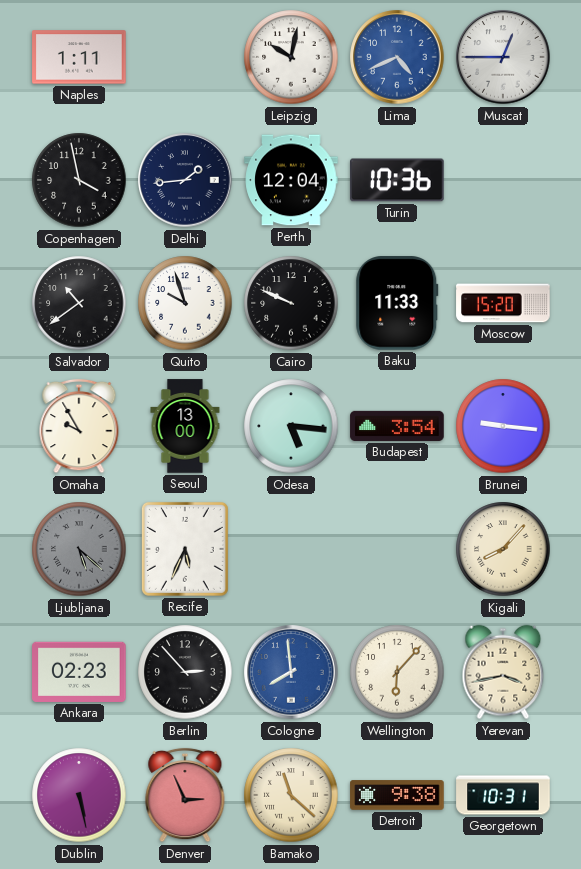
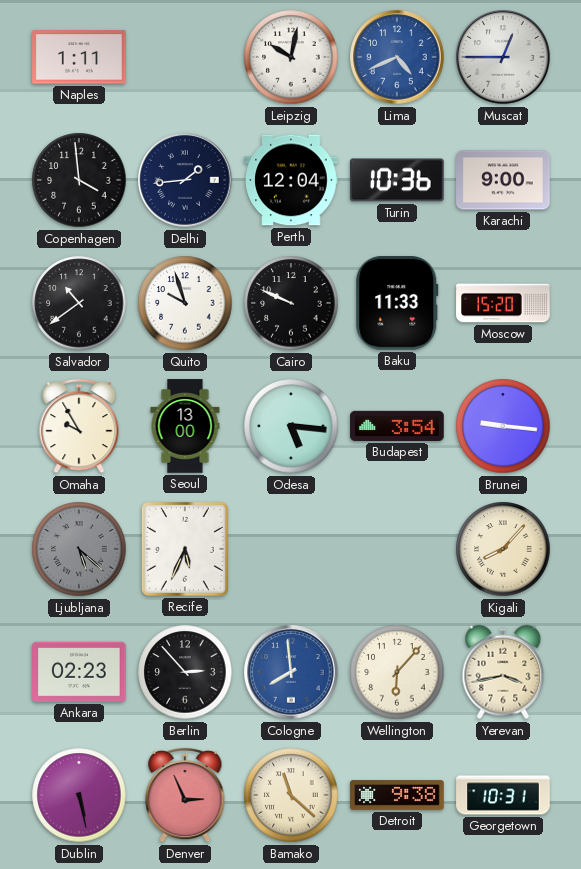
Copenhagen: 3:58 -> 3:59
Karachi: none -> 9:00
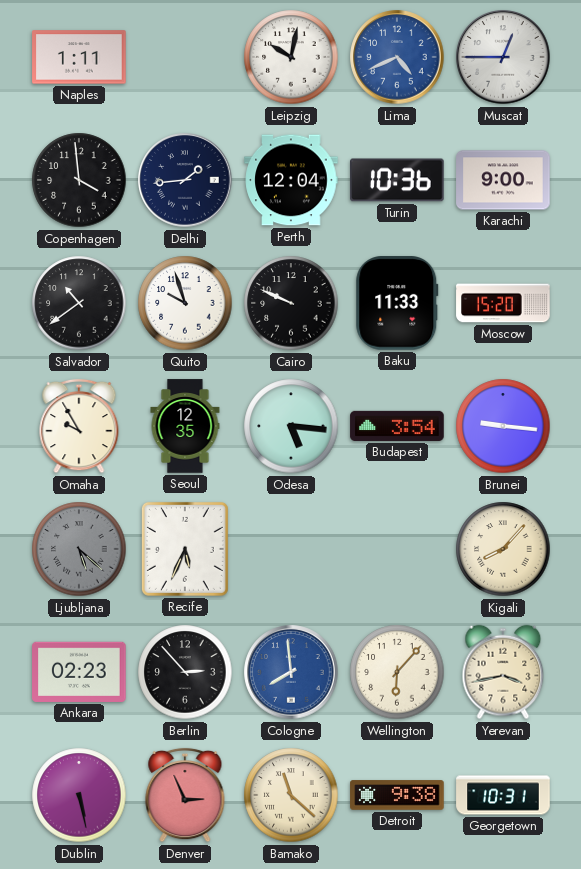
Seoul: 13:00 -> 12:35
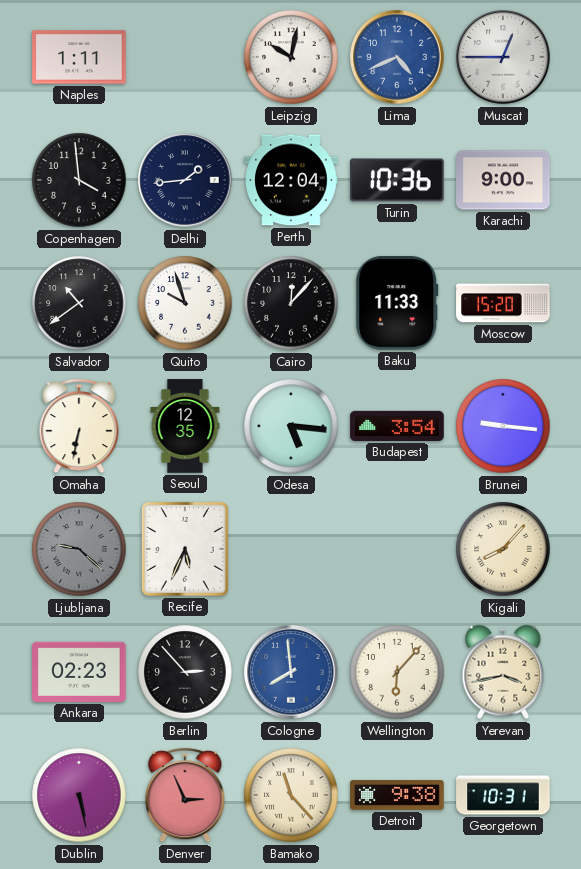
Cairo: 9:49 -> 12:07
Omaha: 9:55 -> 6:32
Ljubljana: 5:22 -> 9:22
Bamako: 11:22 -> 11:23
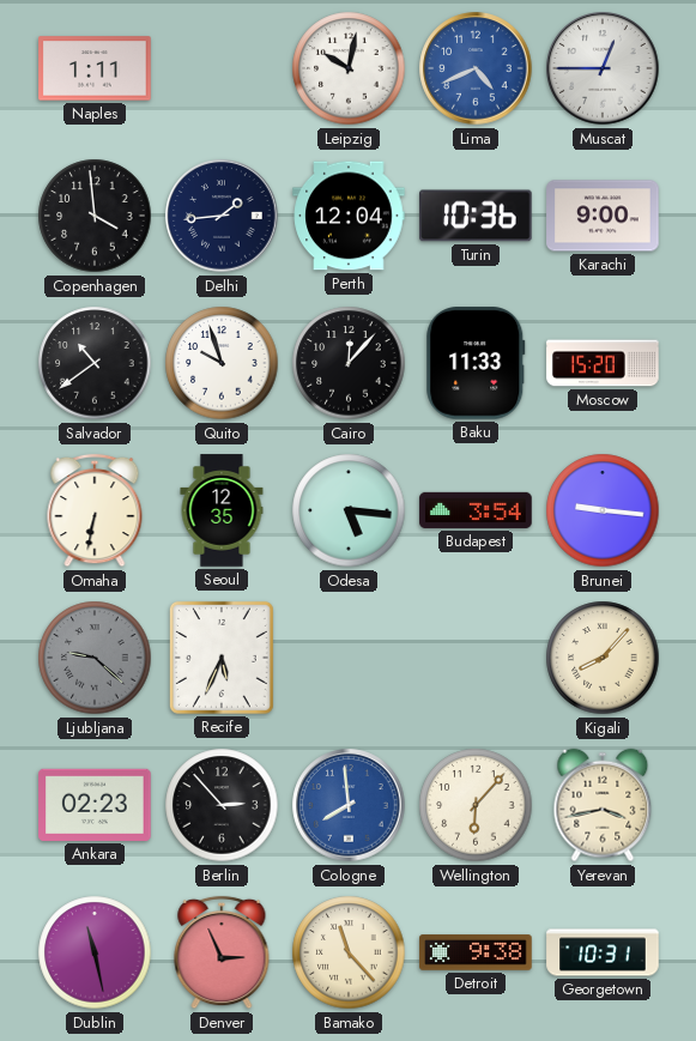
Dublin: 5:28 -> 11:28
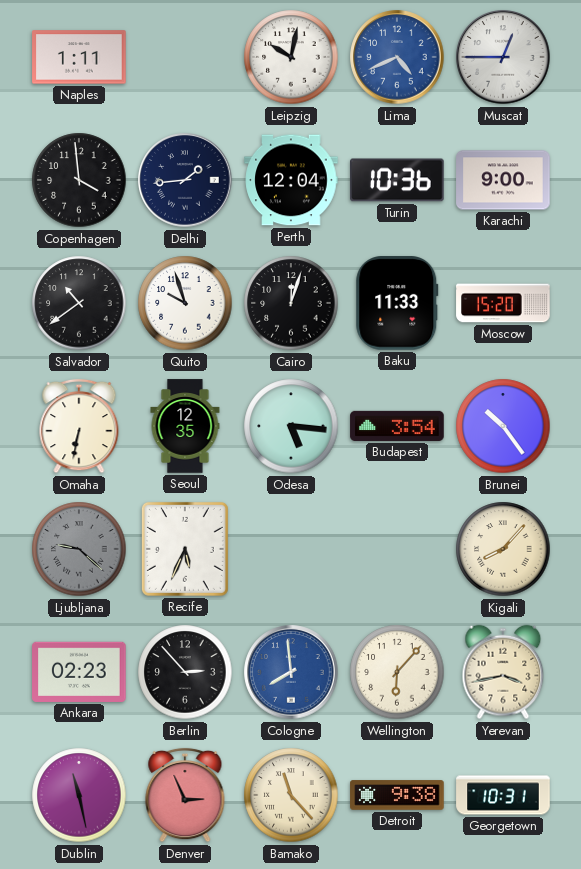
Cairo: 12:07 -> 12:03
Brunei: 9:16 -> 10:24
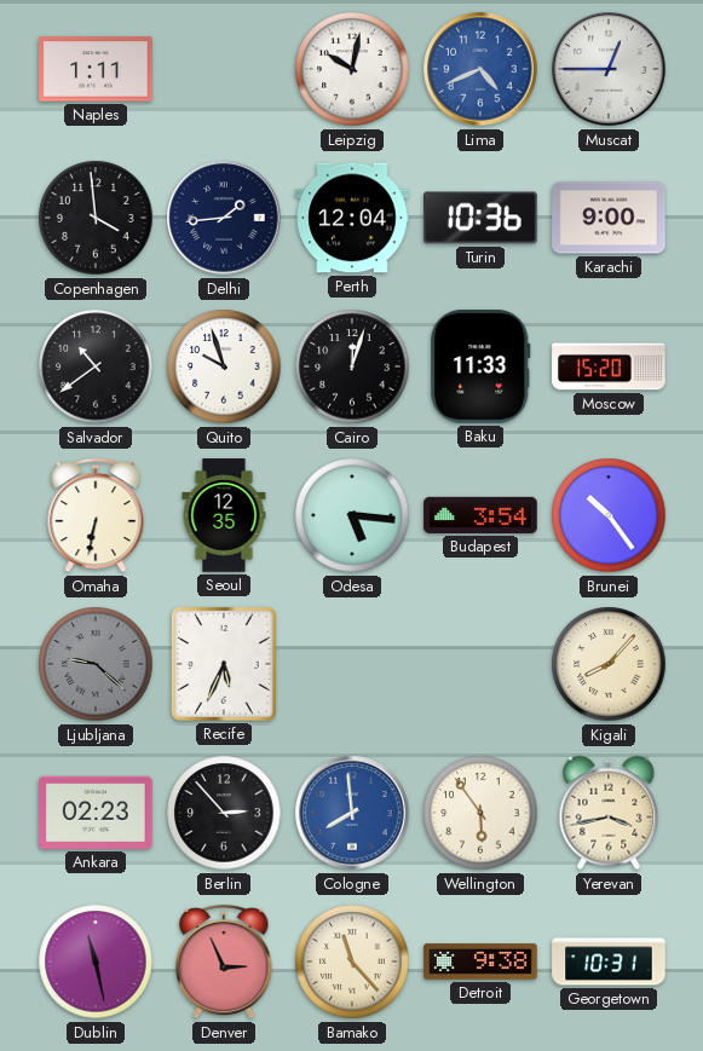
Wellington: 6:07 -> 5:54
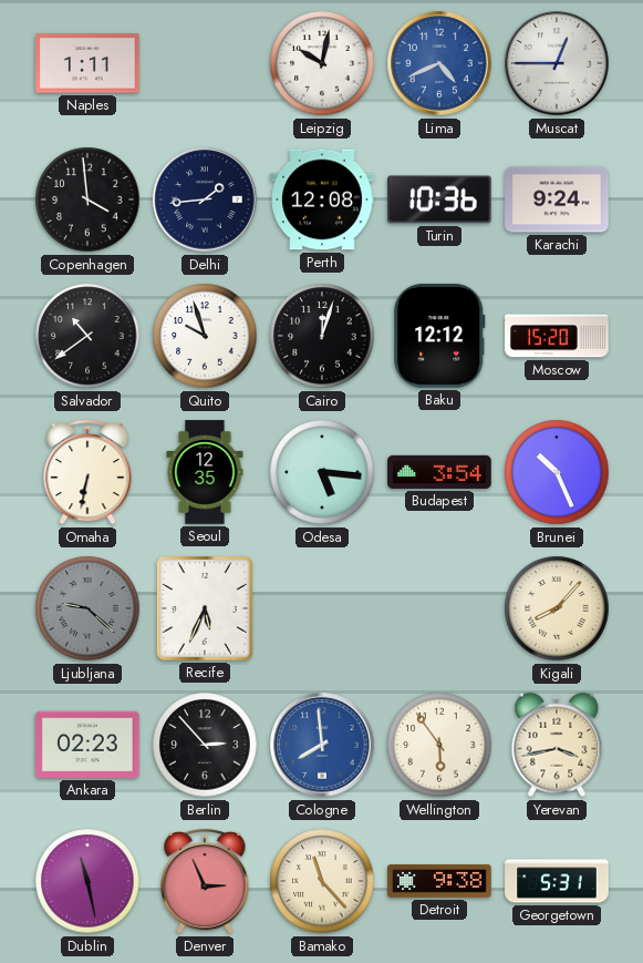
Perth: 12:04 -> 12:08
Karachi: 9:00 -> 9:24
Baku: 11:33 -> 12:12
Brunei: 10:24 -> 10:26
Georgetown: 10:31 -> 5:31
